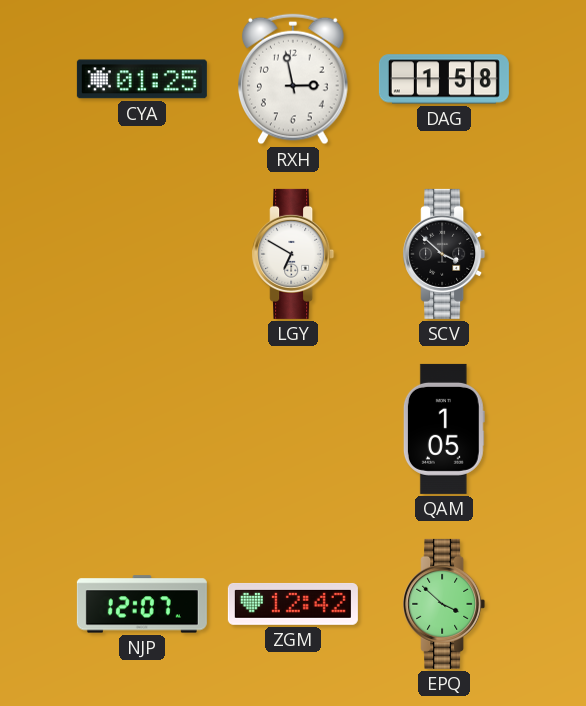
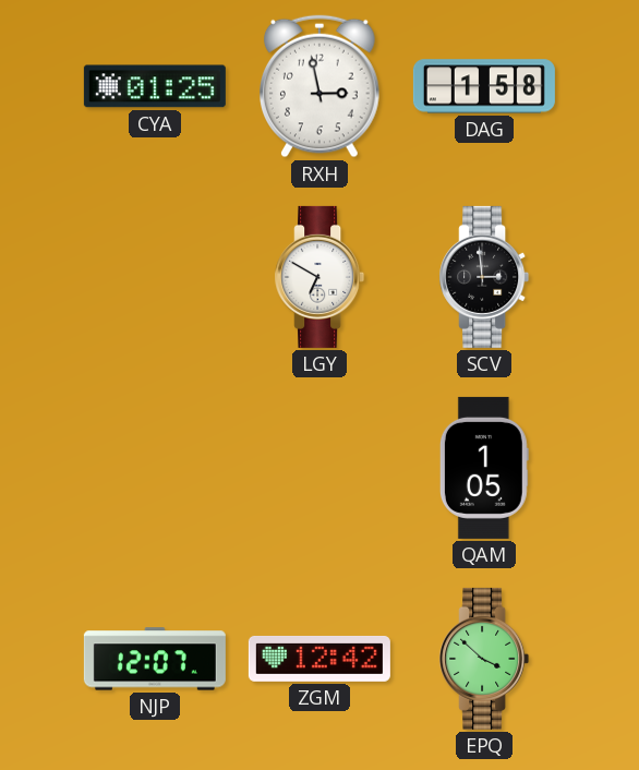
SCV: 3:52 -> 2:59
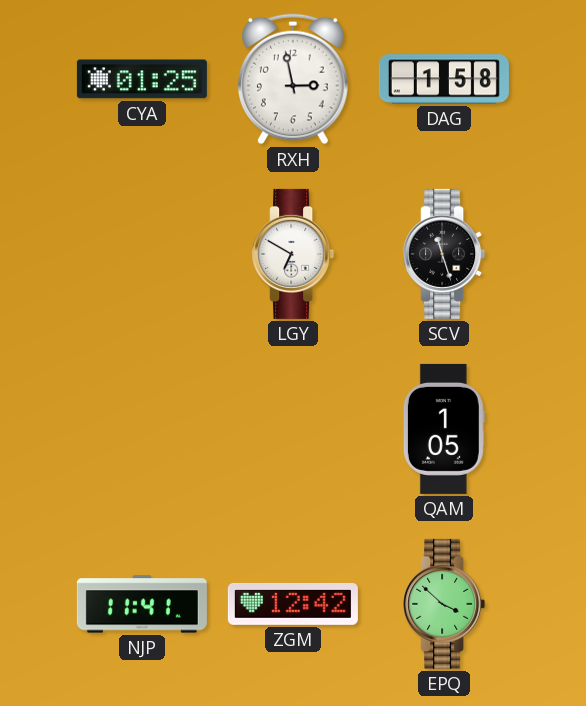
SCV: 2:59 -> 11:27
NJP: 12:07 -> 11:41
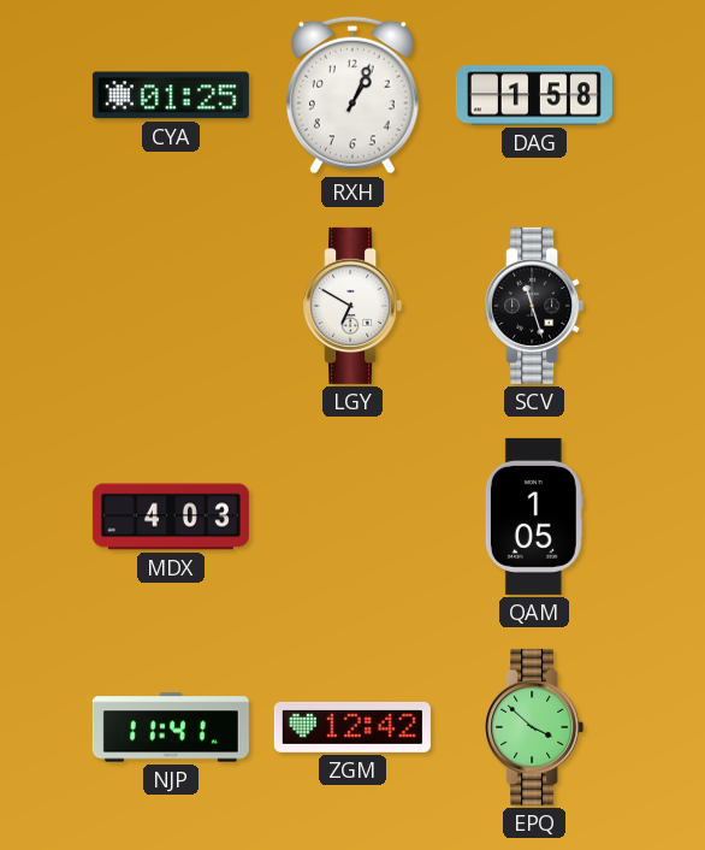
RXH: 2:58 -> 1:04
MDX: none -> 4:03
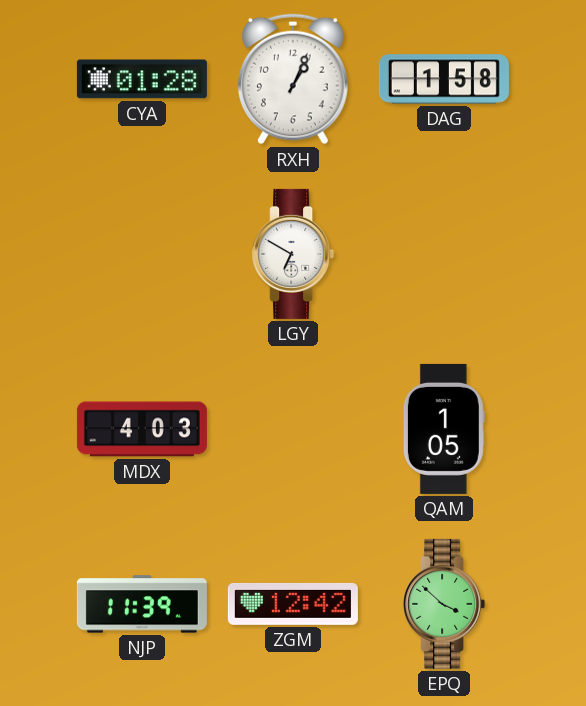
CYA: 01:25 -> 01:28
SCV: 11:27 -> none
NJP: 11:41 -> 11:39
